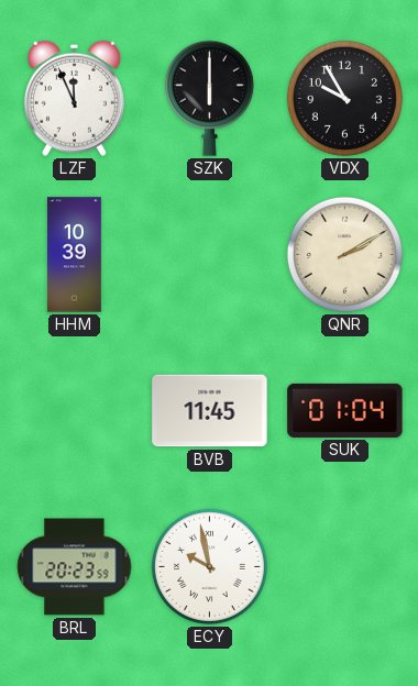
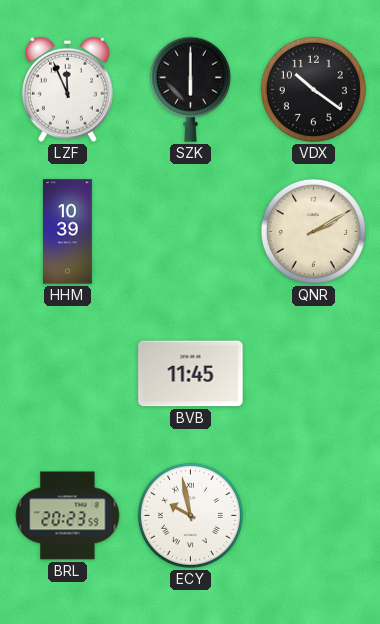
VDX: 9:55 -> 10:21
SUK: 01:04 -> none
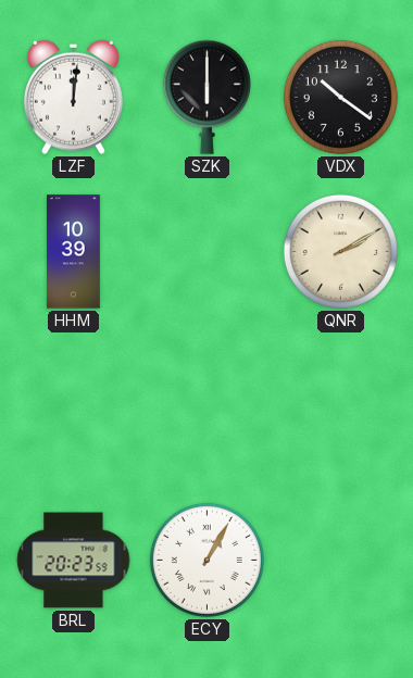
LZF: 11:56 -> 12:01
BVB: 11:45 -> none
ECY: 9:58 -> 1:05
